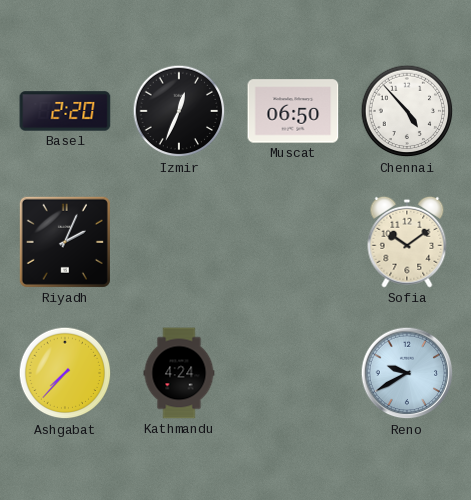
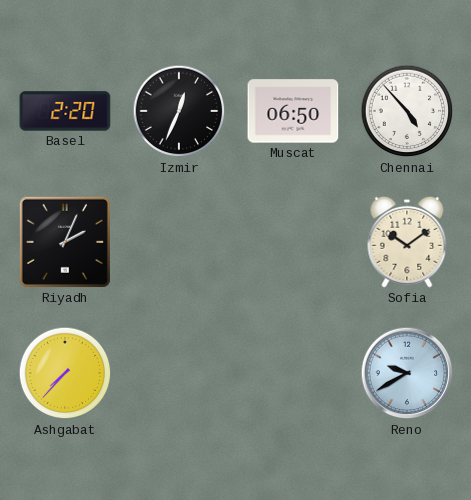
Kathmandu: 4:24 -> none
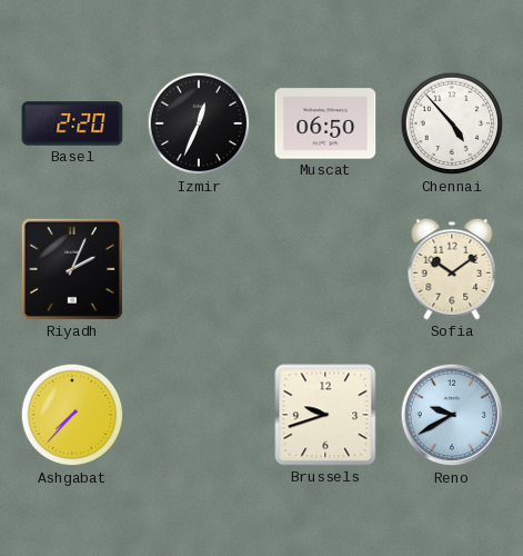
Brussels: none -> 9:42
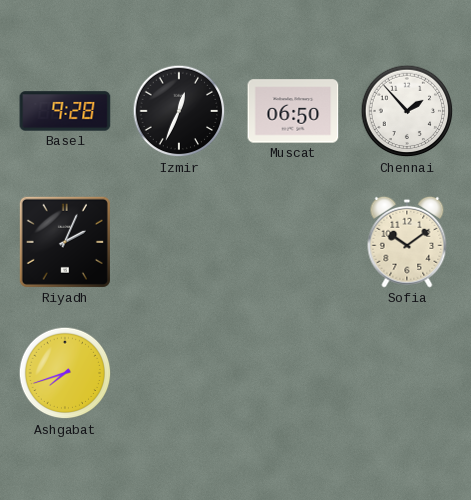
Basel: 2:20 -> 9:28
Chennai: 4:53 -> 1:53
Ashgabat: 7:37 -> 7:42
Brussels: 9:42 -> none
Reno: 9:40 -> none
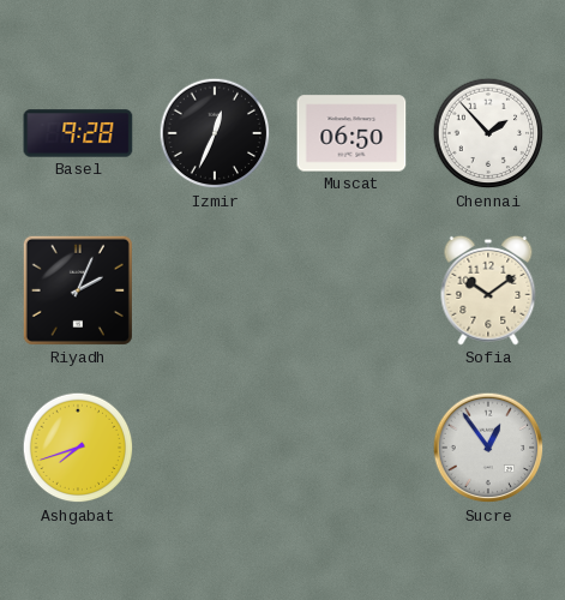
Sucre: none -> 12:54
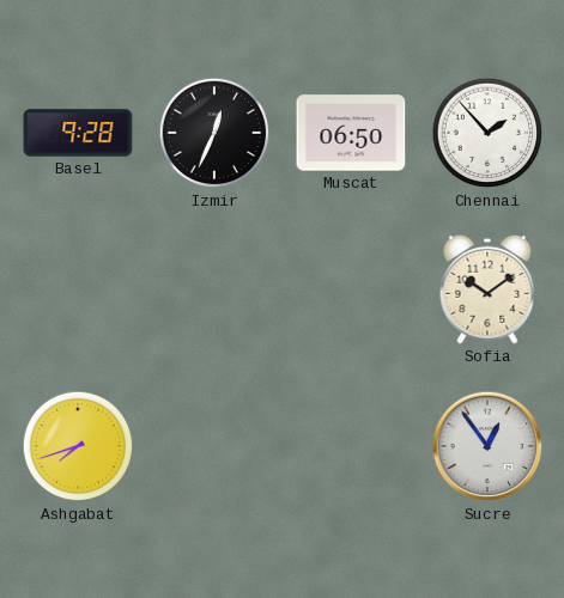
Riyadh: 2:04 -> none
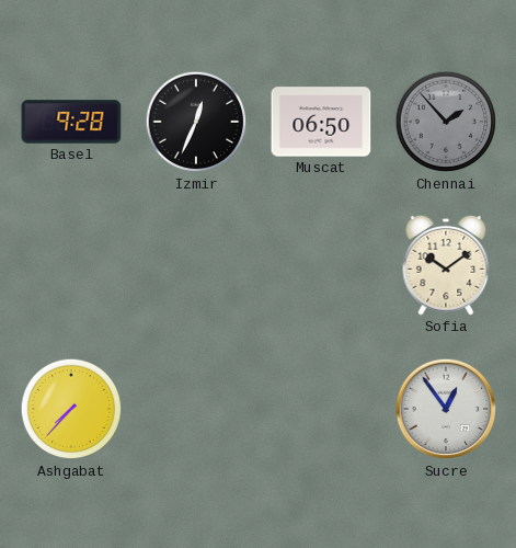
Chennai dial: white -> grey
Ashgabat: 7:42 -> 7:37
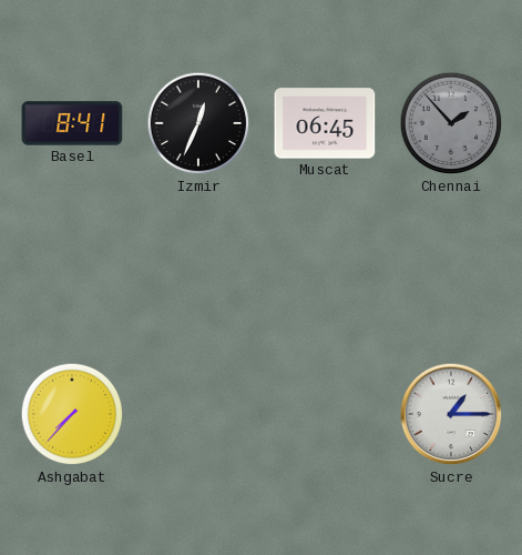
Basel: 9:28 -> 8:41
Muscat: 06:50 -> 06:45
Sofia: 10:09 -> none
Sucre: 12:54 -> 1:15
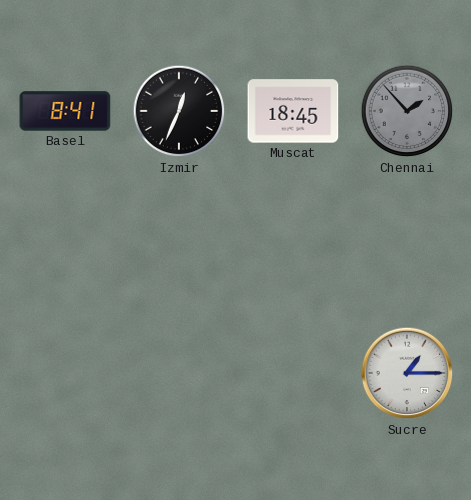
Muscat: 06:45 -> 18:45
Ashgabat: 7:37 -> none
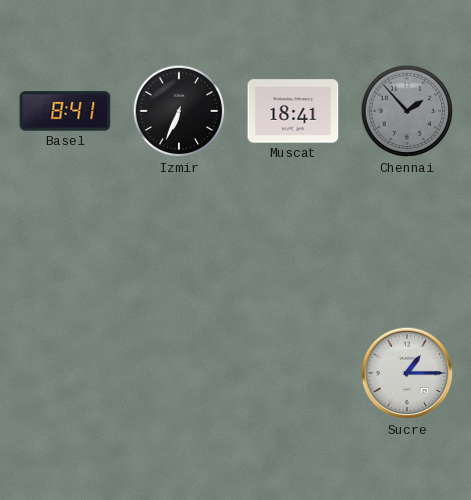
Izmir: 12:34 -> 6:34
Muscat: 18:45 -> 18:41
